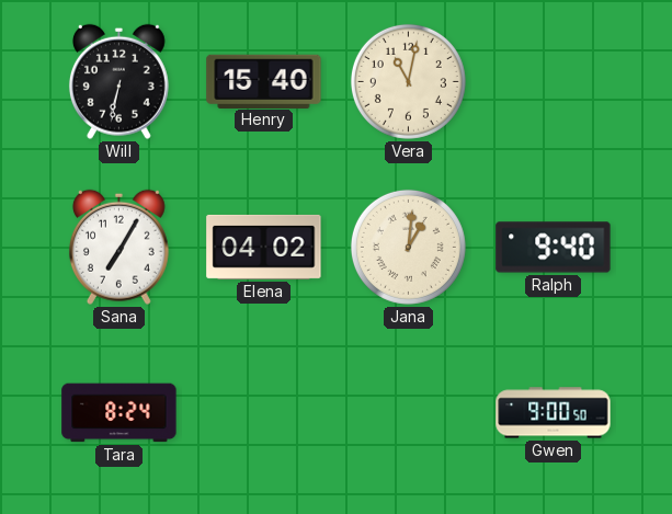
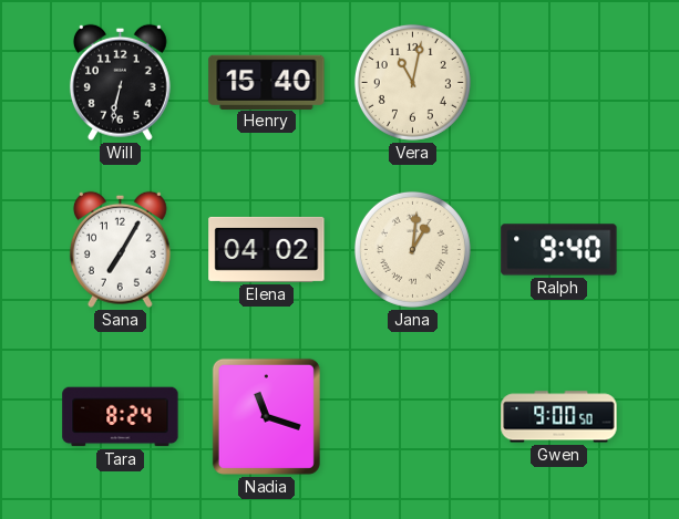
Nadia: none -> 11:18
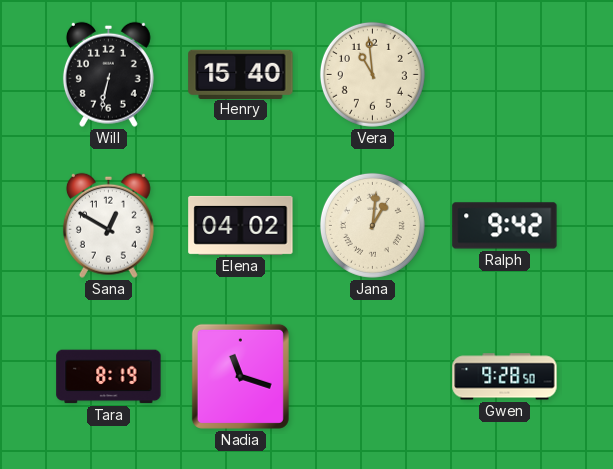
Vera: 11:02 -> 10:59
Sana: 7:05 -> 12:50
Ralph: 9:40 -> 9:42
Tara: 8:24 -> 8:19
Gwen: 9:00 -> 9:28
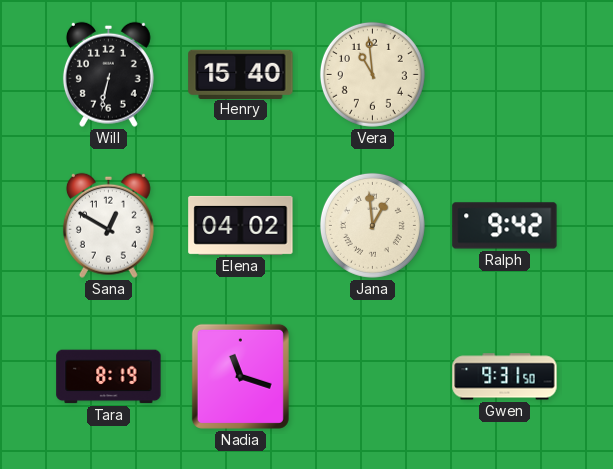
Jana: 1:01 -> 12:59
Gwen: 9:28 -> 9:31
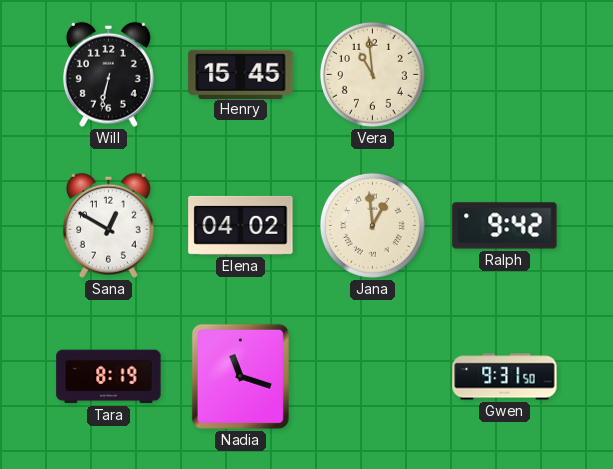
Henry: 15:40 -> 15:45
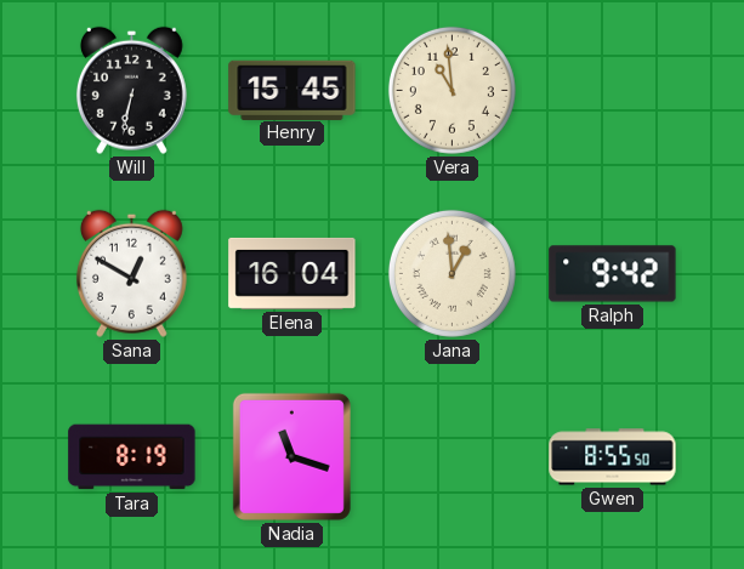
Elena: 04:02 -> 16:04
Gwen: 9:31 -> 8:55
